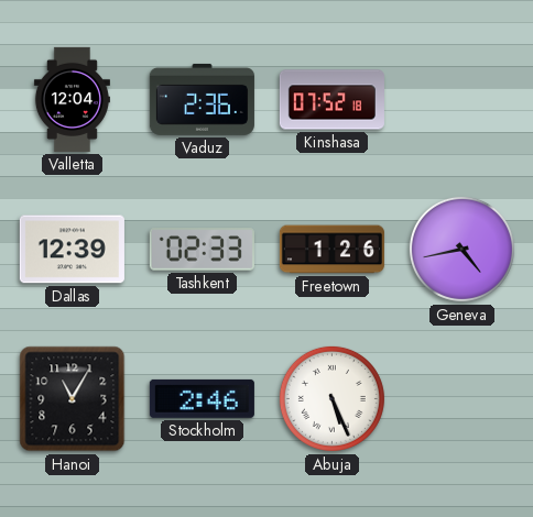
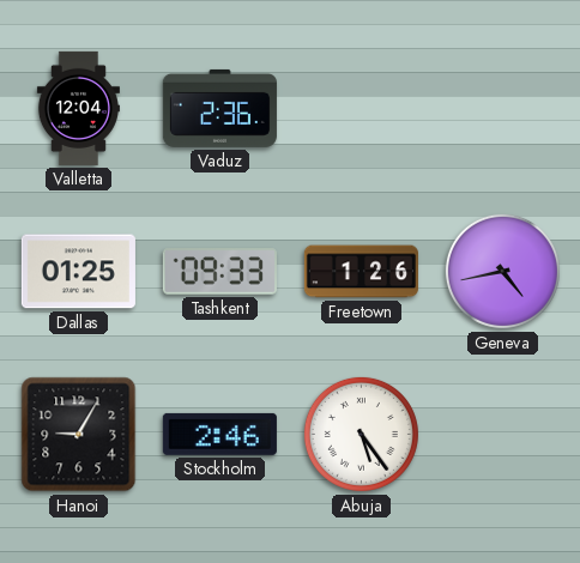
Kinshasa: 07:52 -> none
Dallas: 12:39 -> 01:25
Tashkent: 02:33 -> 09:33
Hanoi: 11:05 -> 9:05
Abuja: 5:26 -> 5:24
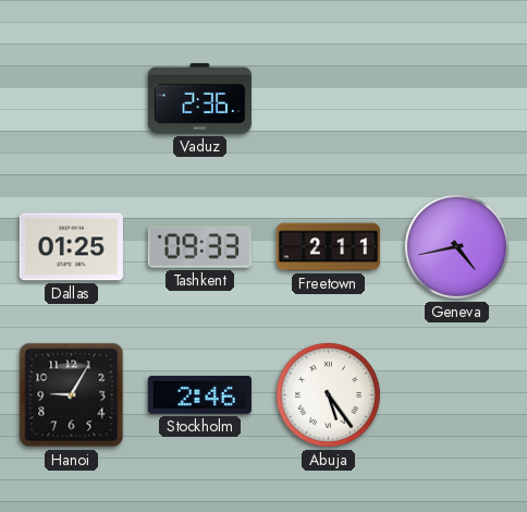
Valletta: 12:04 -> none
Freetown: 1:26 -> 2:11
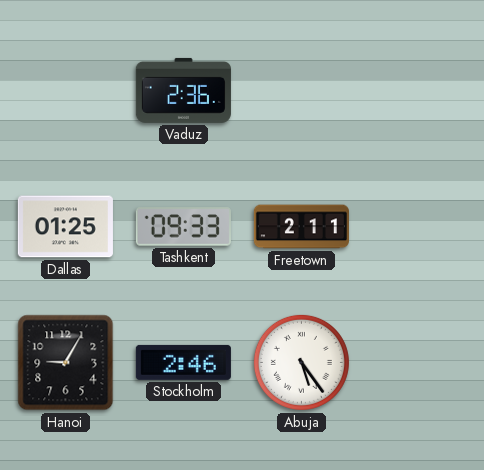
Geneva: 4:43 -> none
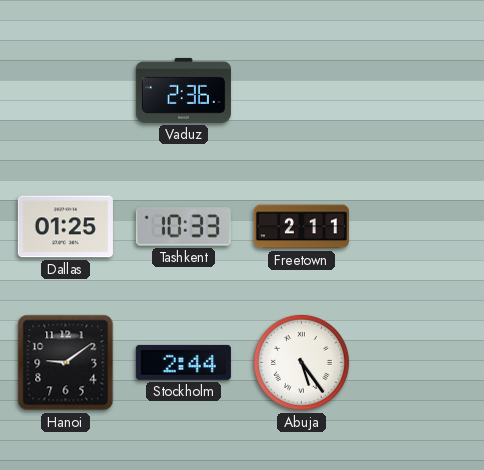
Tashkent: 09:33 -> 10:33
Hanoi: 9:05 -> 9:09
Stockholm: 2:46 -> 2:44
